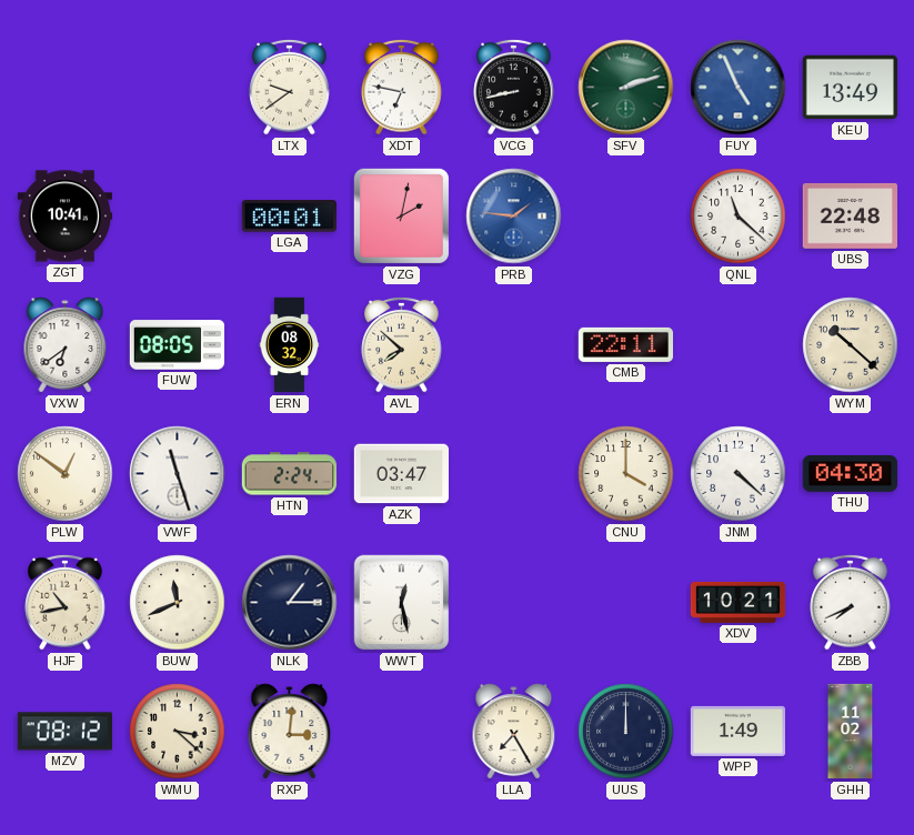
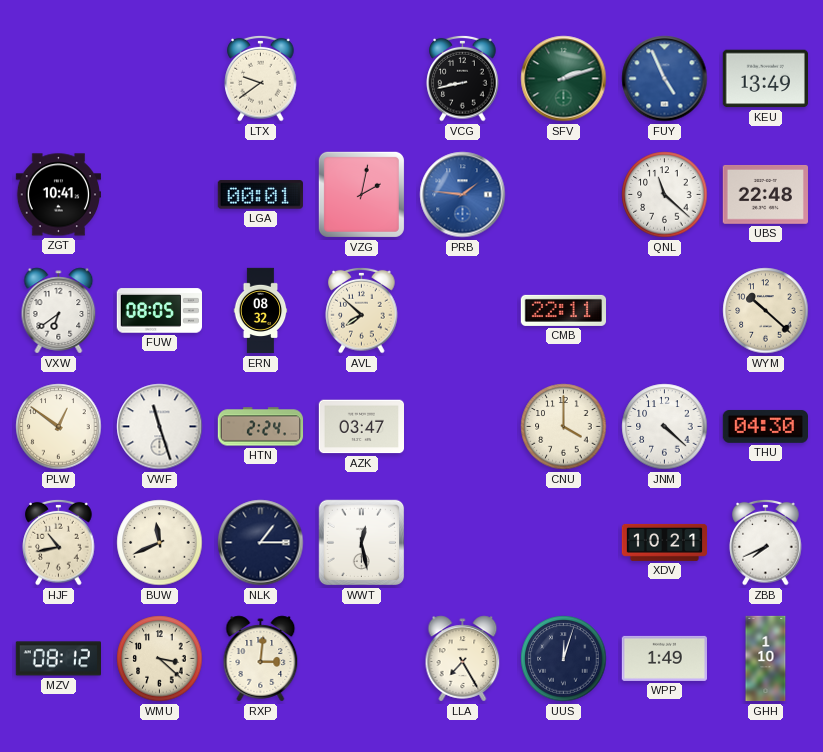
XDT: 6:47 -> none
UUS: 12:00 -> 12:03
GHH: 11:02 -> 1:10
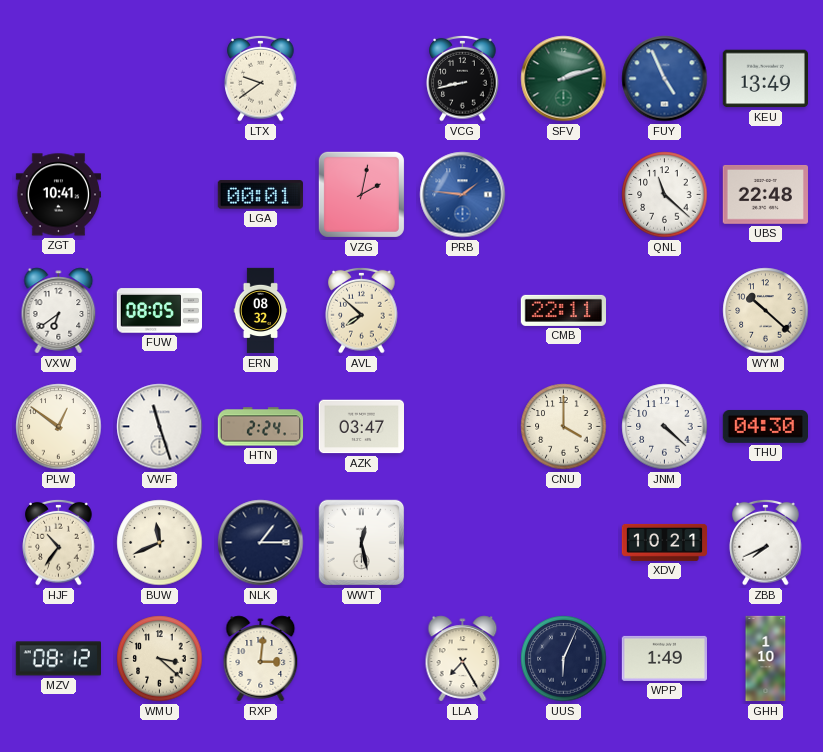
HJF: 10:43 -> 10:36
UUS: 12:03 -> 6:04
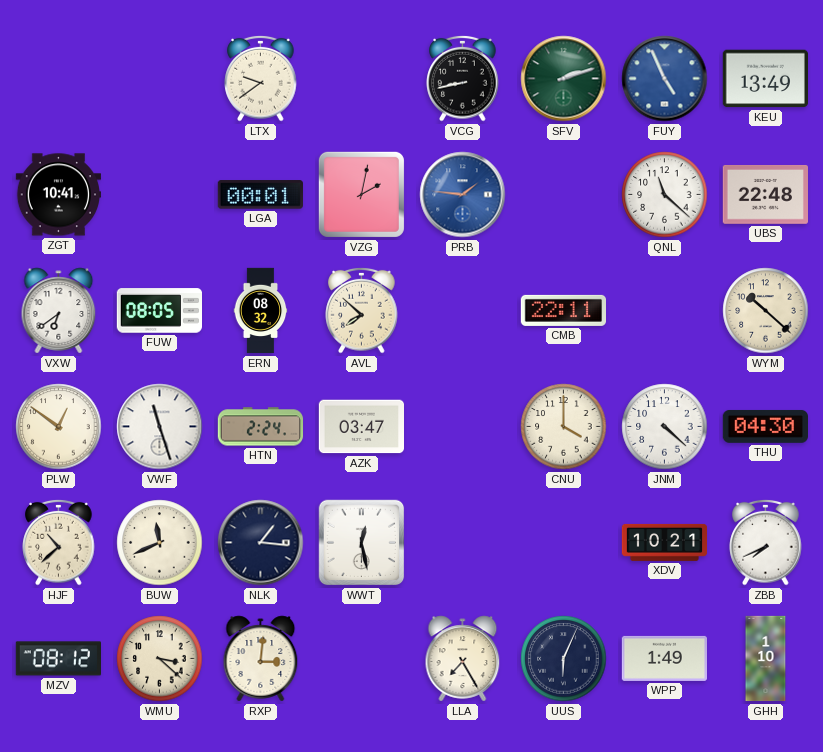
HJF: 10:36 -> 10:38
NLK: 1:15 -> 1:16
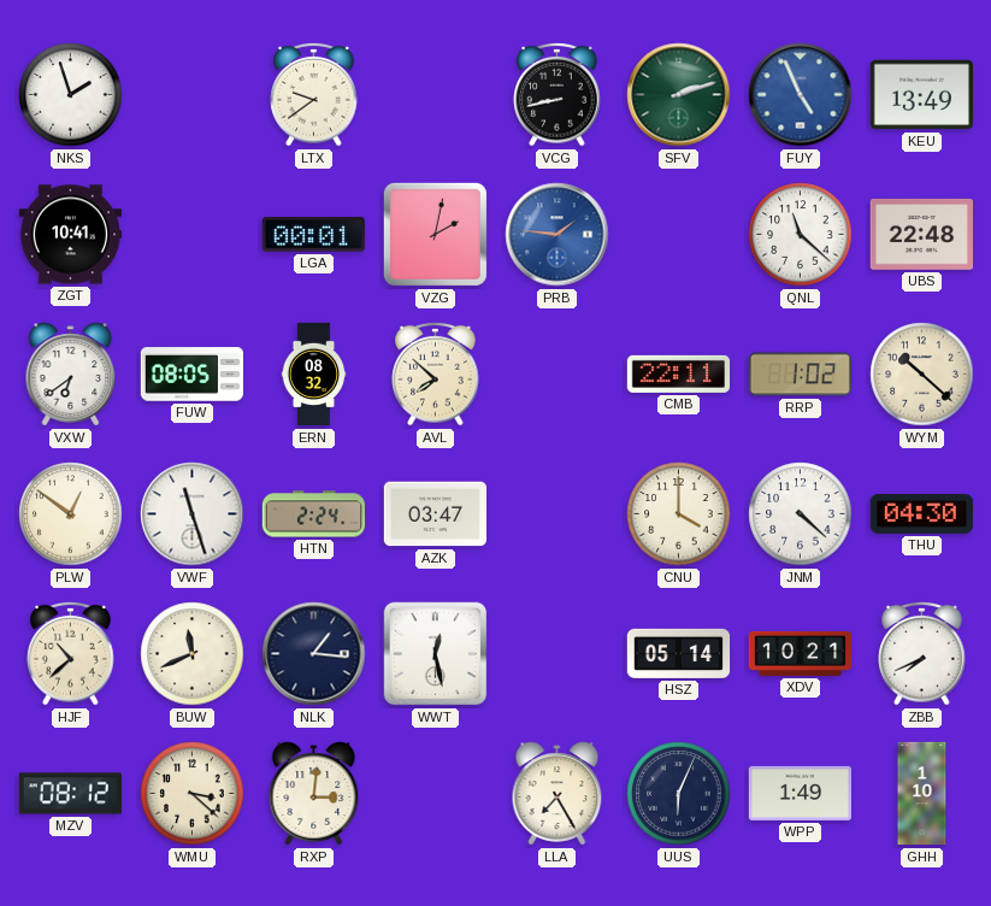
NKS: none -> 1:57
RRP: none -> 1:02
HSZ: none -> 05:14
